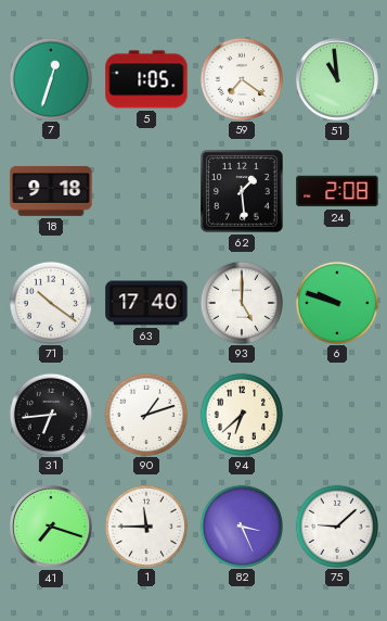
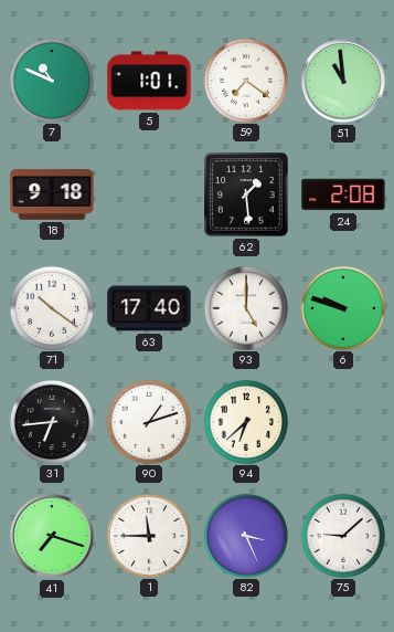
7: 12:33 -> 10:49
5: 1:05 -> 1:01
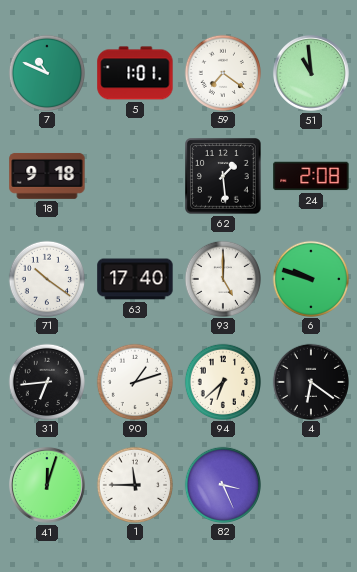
4: none -> 6:21
41: 7:18 -> 12:03
75: 9:08 -> none
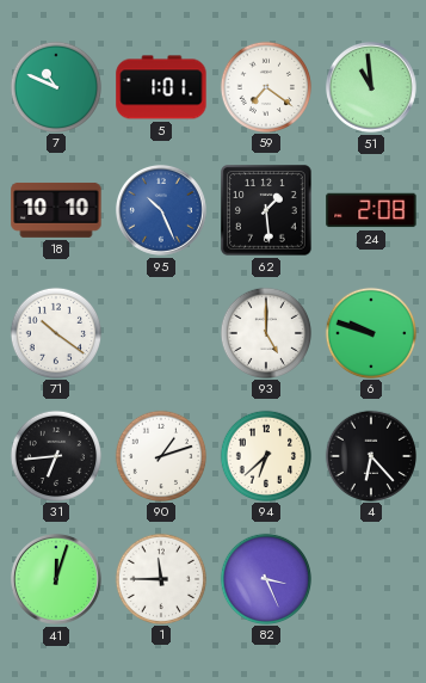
18: 9:18 -> 10:10
95: none -> 10:26
63: 17:40 -> none
4: 6:21 -> 6:23
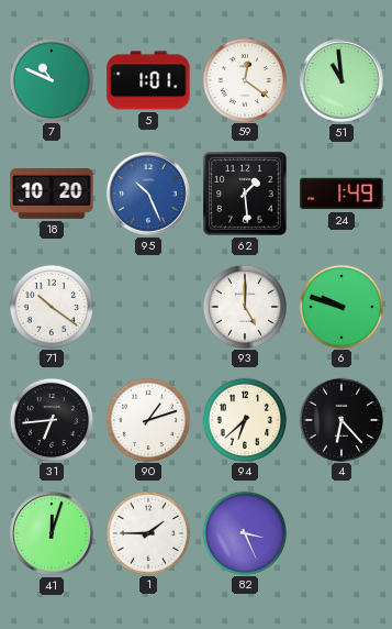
59: 7:21 -> 12:21
18: 10:10 -> 10:20
24: 2:08 -> 1:49
1: 11:45 -> 1:45
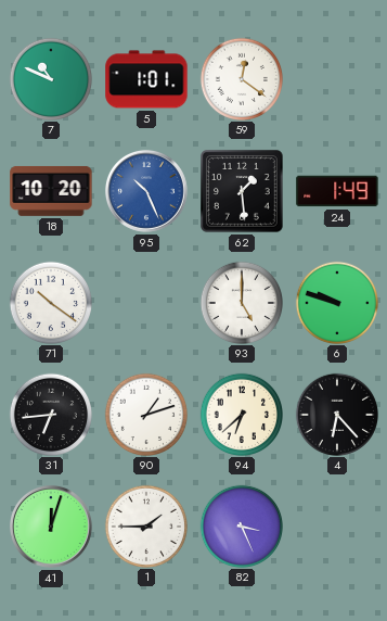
51: 10:59 -> none
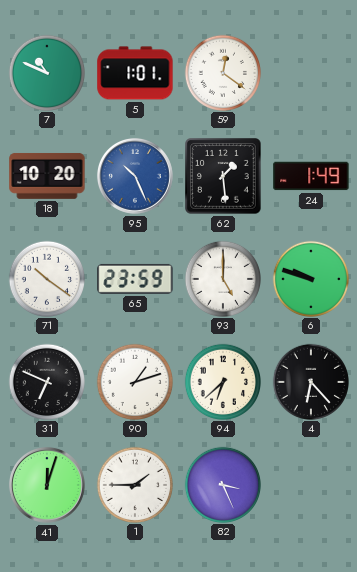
65: none -> 23:59
31: 6:44 -> 6:49
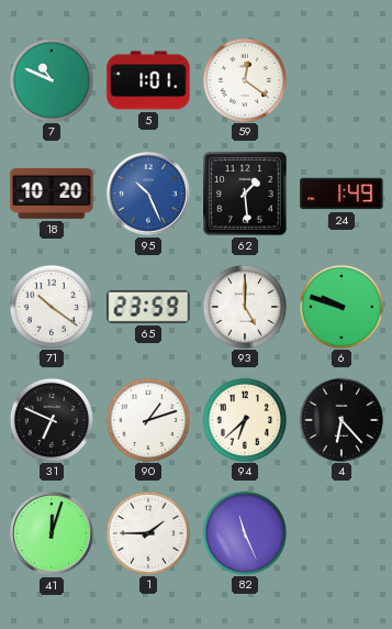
82: 3:26 -> 11:26
